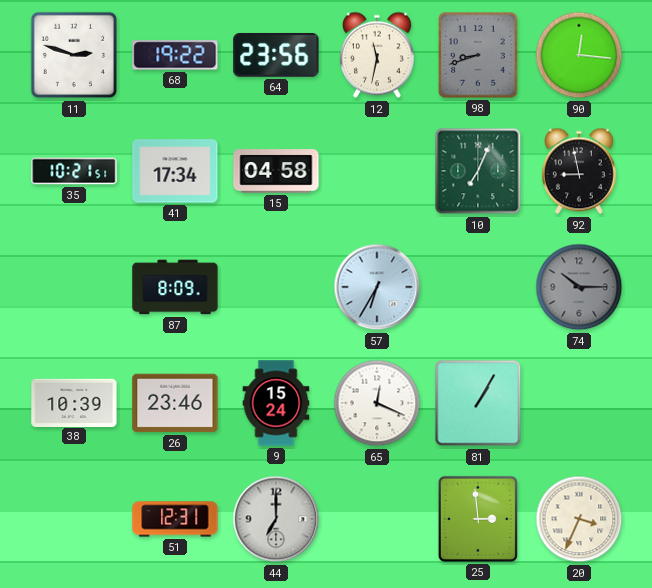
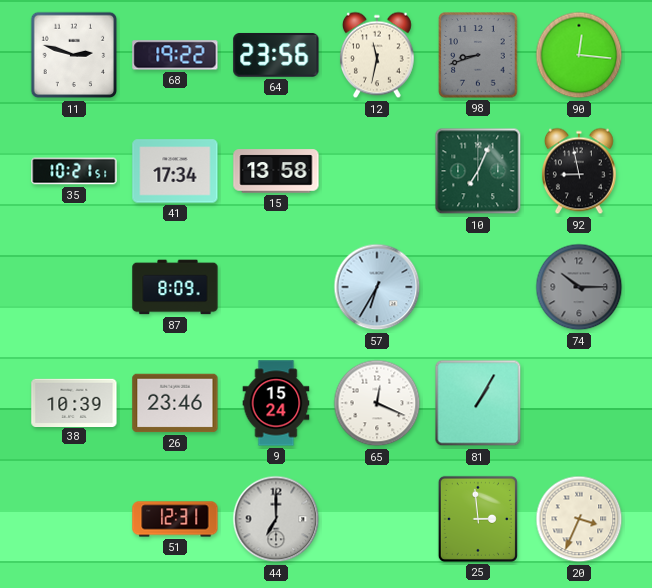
15: 04:58 -> 13:58
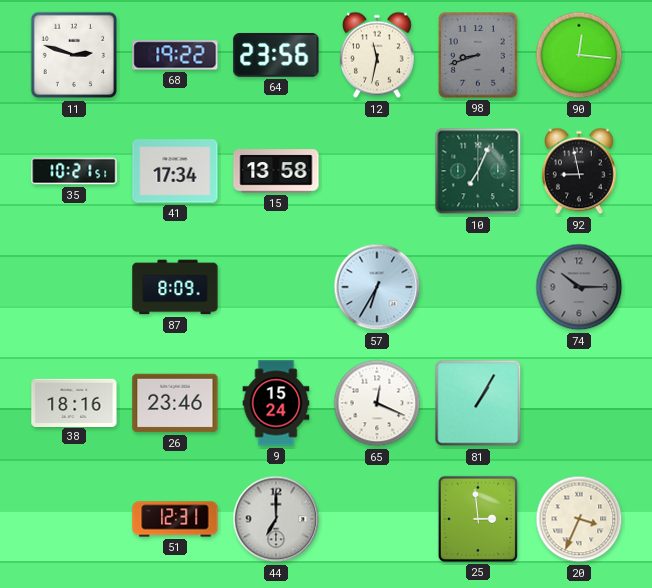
38: 10:39 -> 18:16
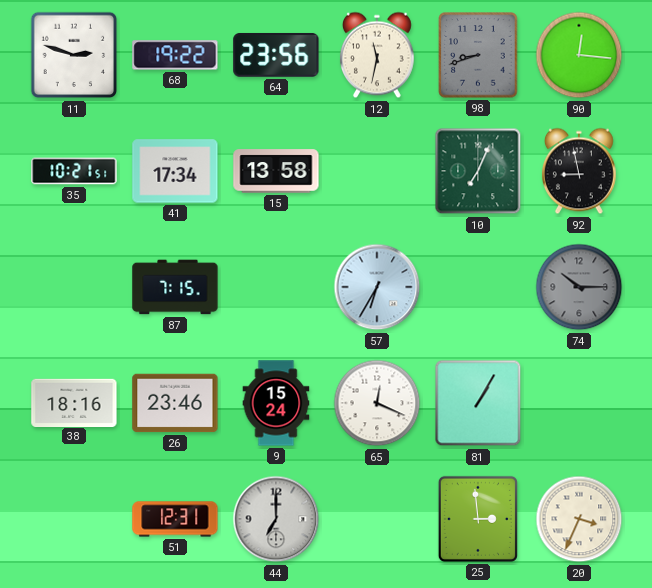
87: 8:09 -> 7:15
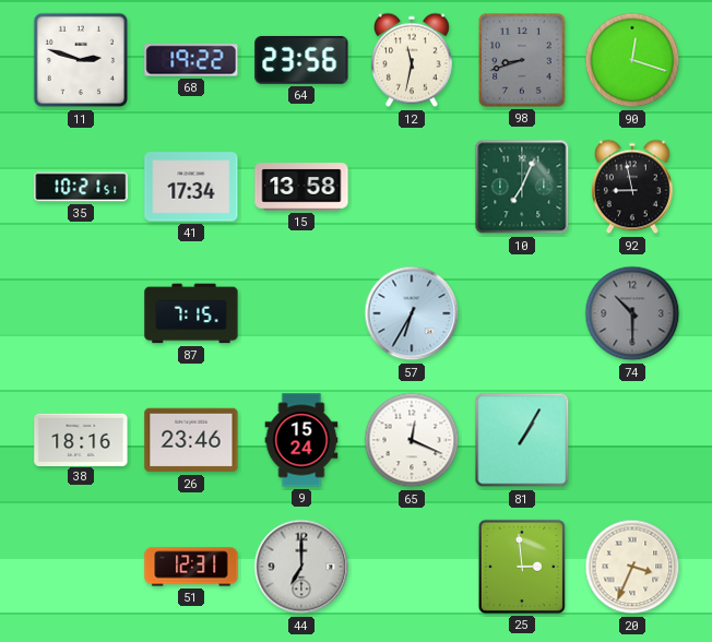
90: 12:16 -> 12:18
74: 10:15 -> 10:30
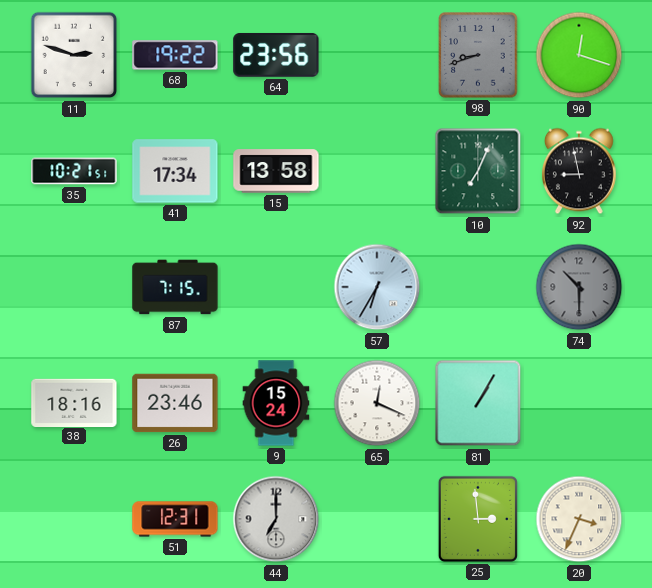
12: 11:32 -> none
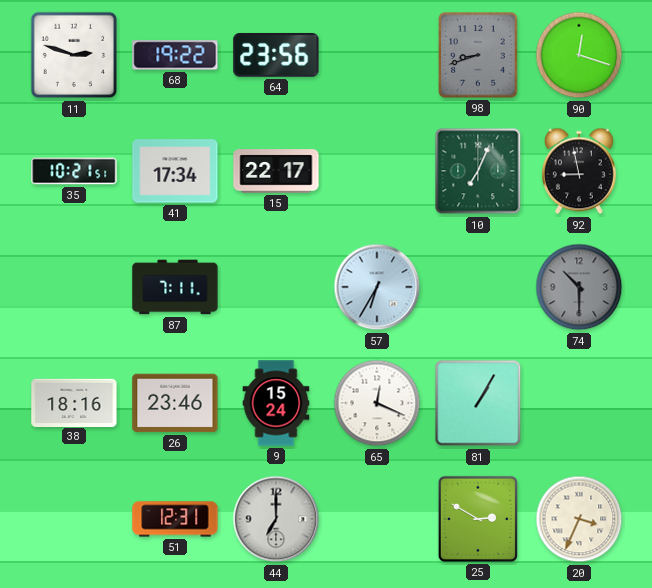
15: 13:58 -> 22:17
87: 7:15 -> 7:11
25: 2:59 -> 2:50
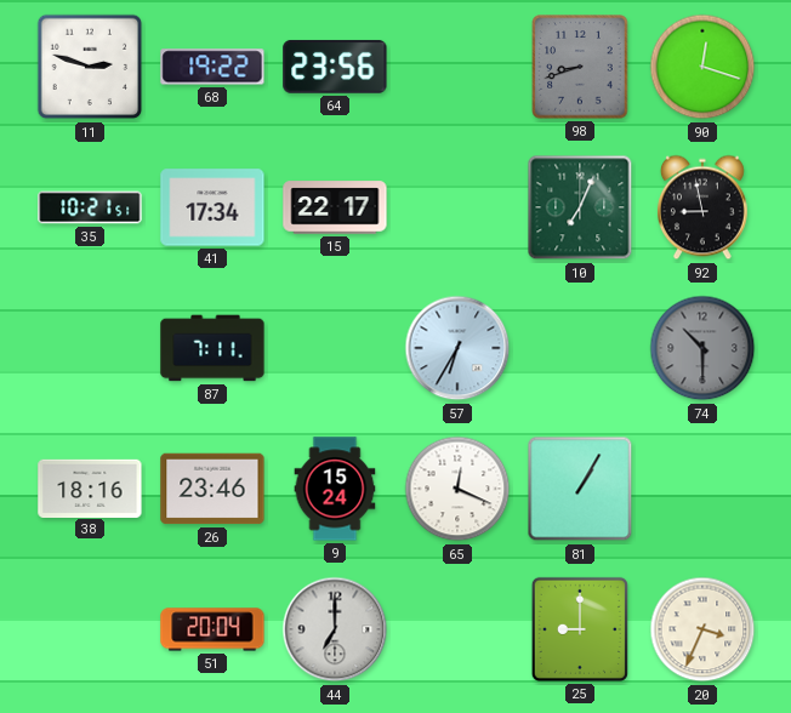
51: 12:31 -> 20:04
25: 2:50 -> 9:00
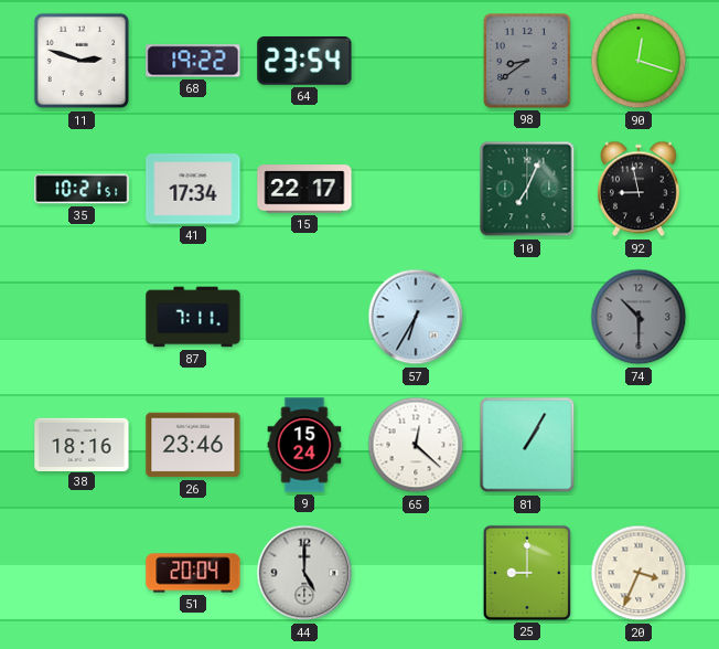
64: 23:56 -> 23:54
98: 8:42 -> 8:39
65: 12:19 -> 12:22
44: 7:00 -> 5:00
